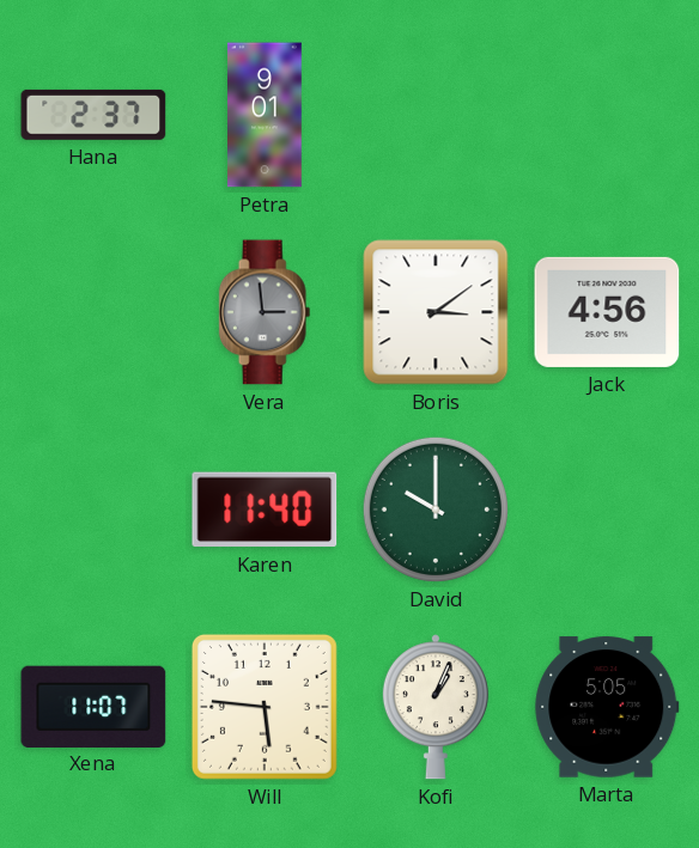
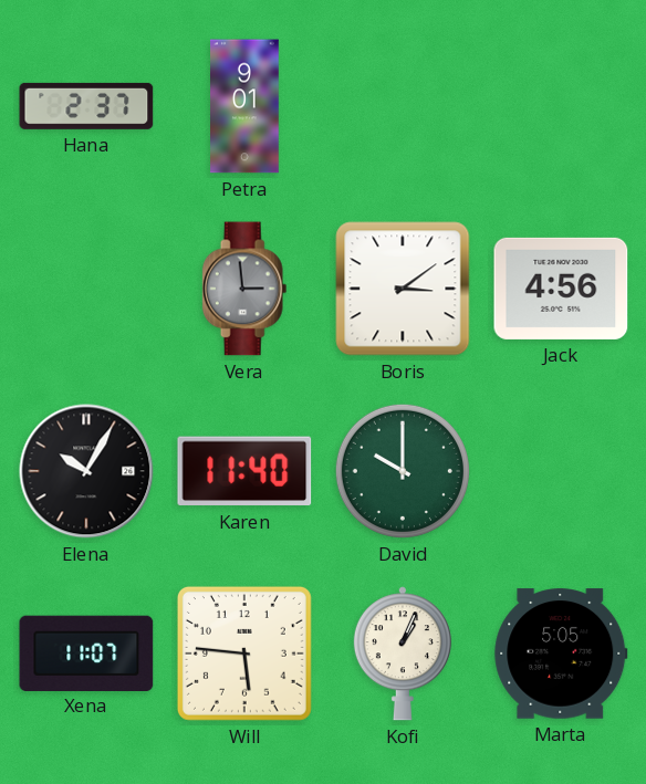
Elena: none -> 10:05
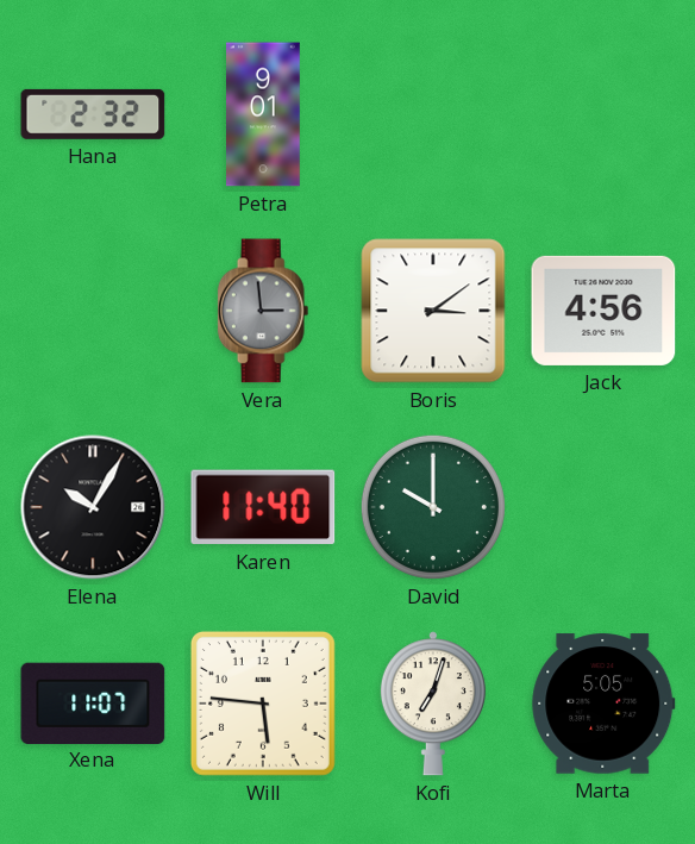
Hana: 2:37 -> 2:32
Kofi: 1:04 -> 7:03
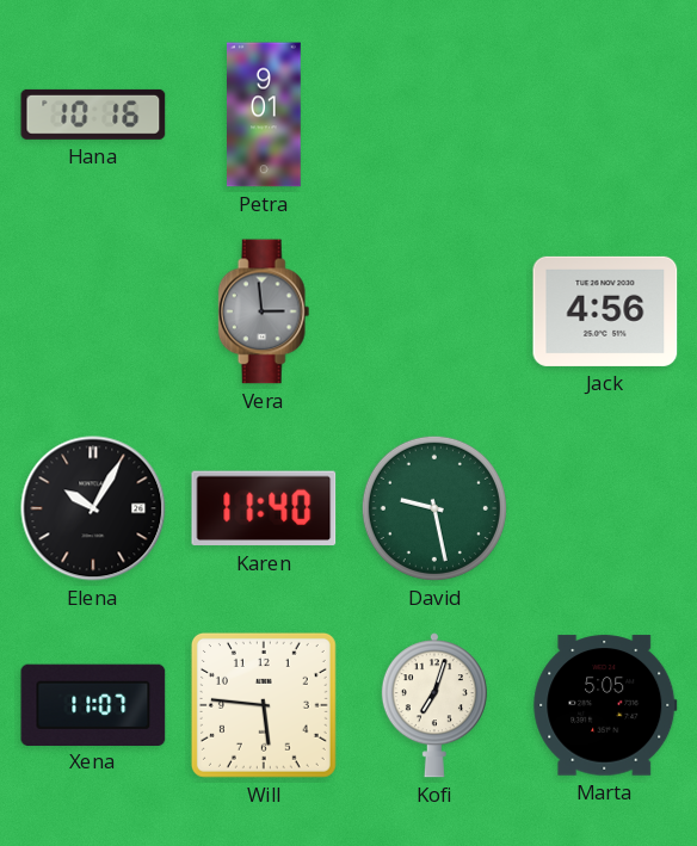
Hana: 2:32 -> 10:16
Boris: 3:09 -> none
David: 10:00 -> 9:28
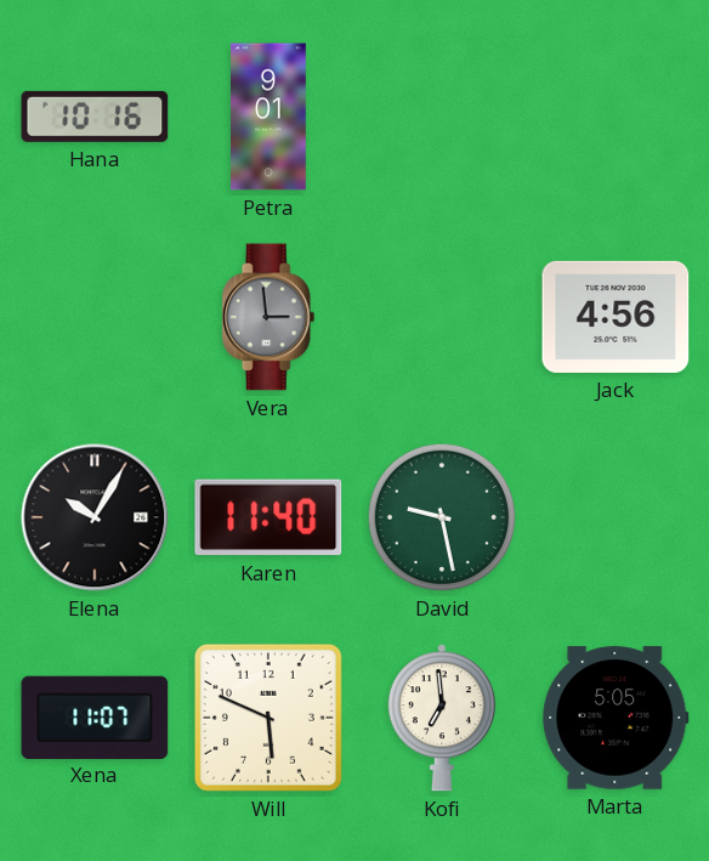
Will: 5:46 -> 5:49
Kofi: 7:03 -> 6:59
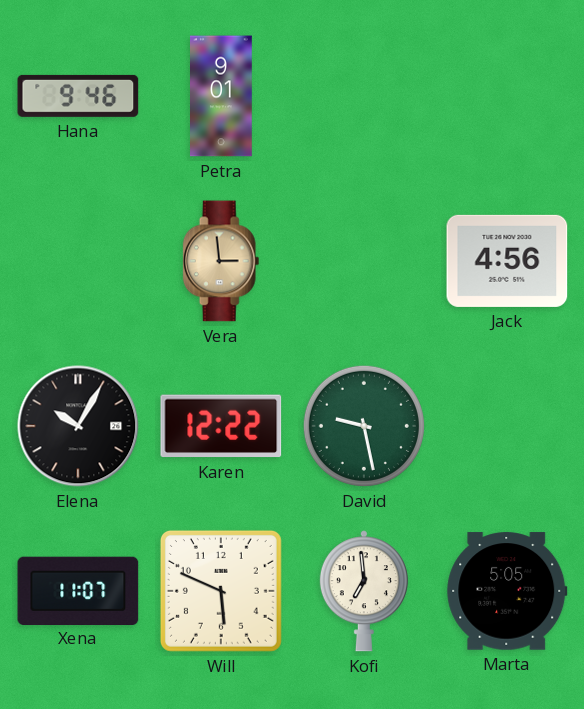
Hana: 10:16 -> 9:46
Vera dial: grey -> champagne
Karen: 11:40 -> 12:22
